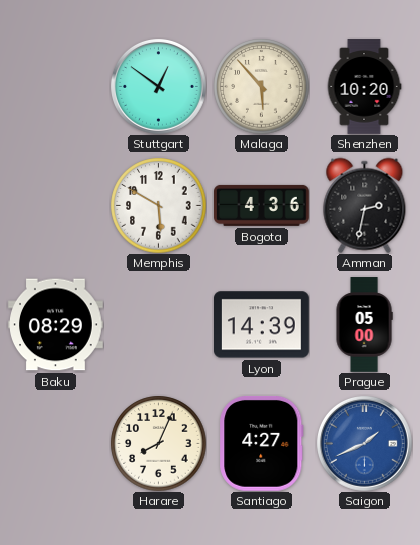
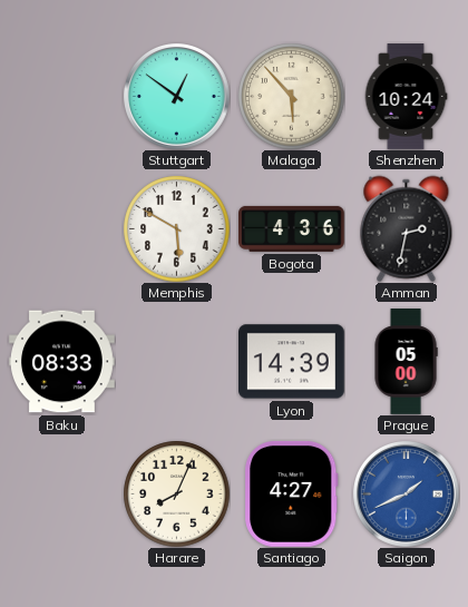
Shenzhen: 10:20 -> 10:24
Baku: 08:29 -> 08:33
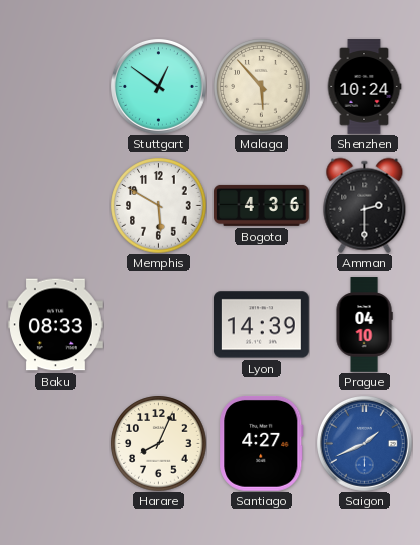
Amman: 2:32 -> 2:30
Prague: 05:00 -> 04:10
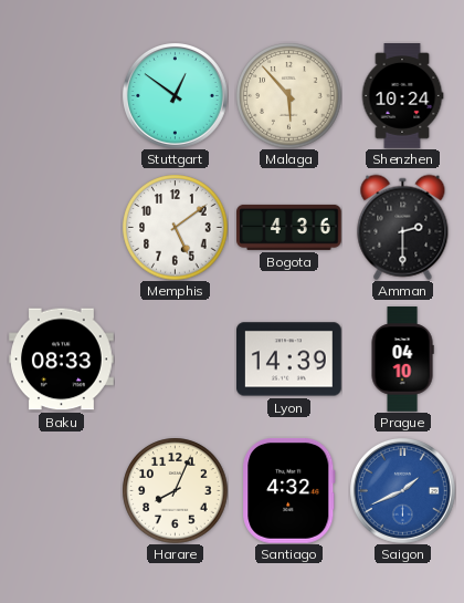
Memphis: 5:50 -> 5:09
Santiago: 4:27 -> 4:32
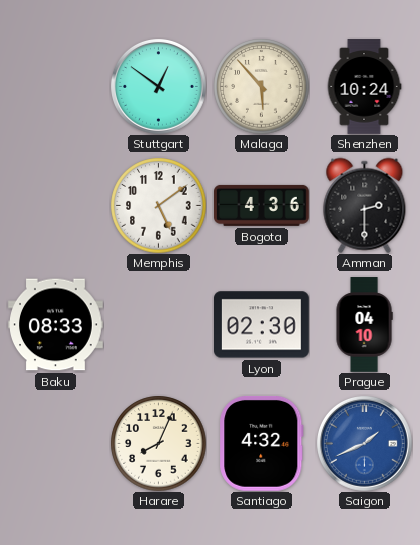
Lyon: 14:39 -> 02:30
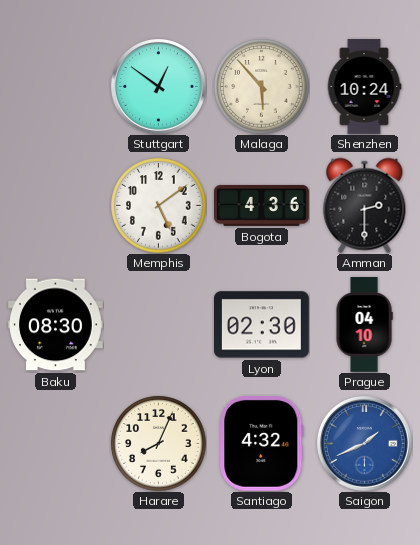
Baku: 08:33 -> 08:30
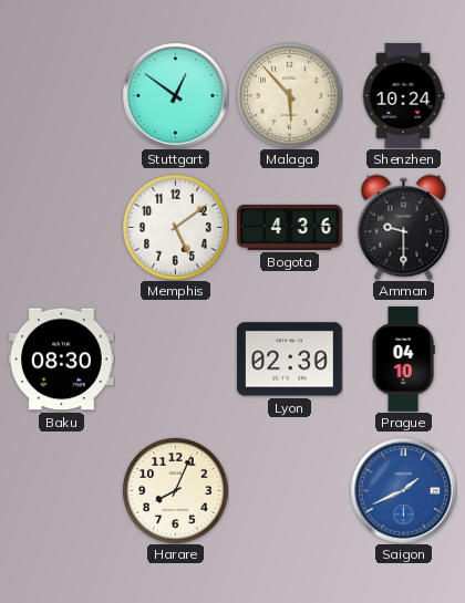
Amman: 2:30 -> 9:30
Santiago: 4:32 -> none
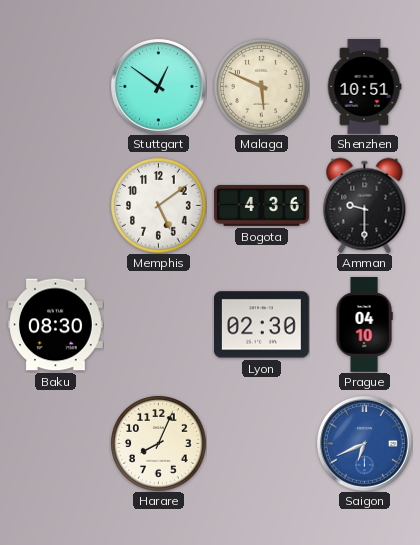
Malaga: 5:53 -> 5:49
Shenzhen: 10:24 -> 10:51
Saigon: 1:41 -> 6:41
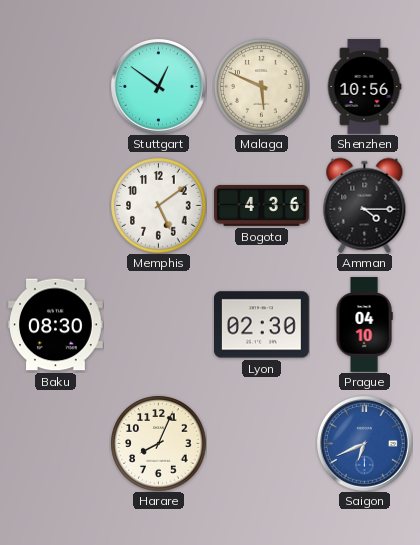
Shenzhen: 10:51 -> 10:56
Amman: 9:30 -> 4:15
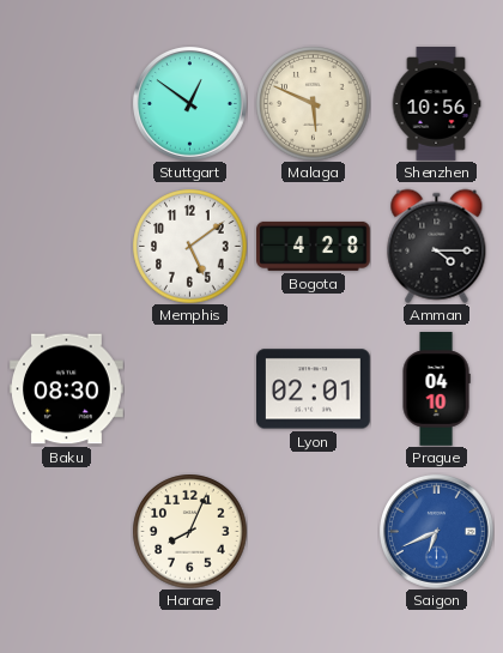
Bogota: 4:36 -> 4:28
Lyon: 02:30 -> 02:01
